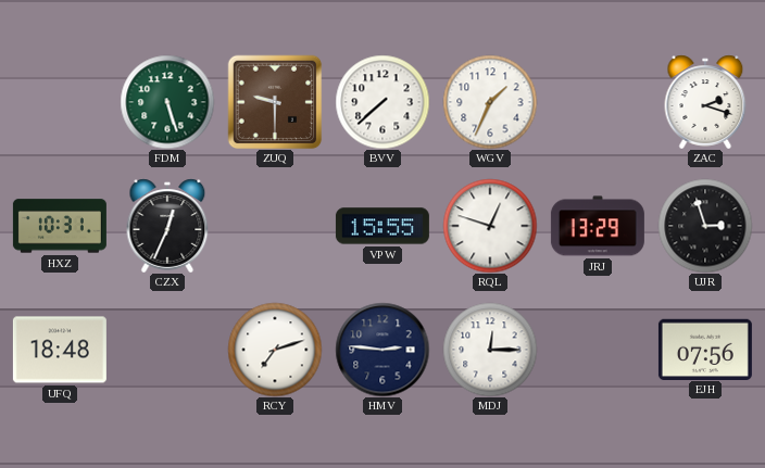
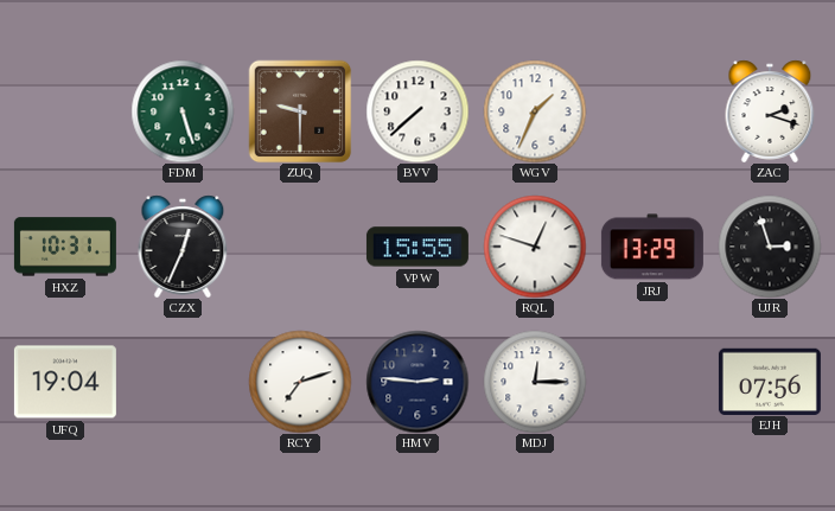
UFQ: 18:48 -> 19:04
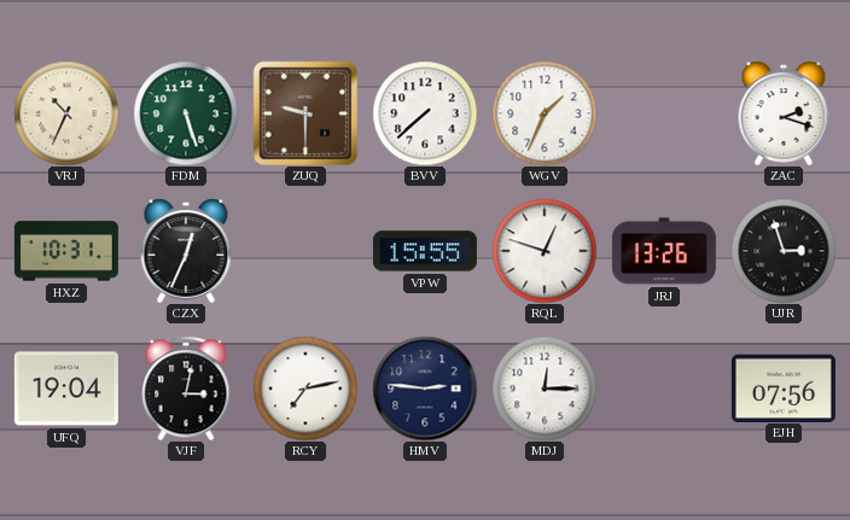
VRJ: none -> 10:34
JRJ: 13:29 -> 13:26
VJF: none -> 3:02
RCY: 7:12 -> 7:13
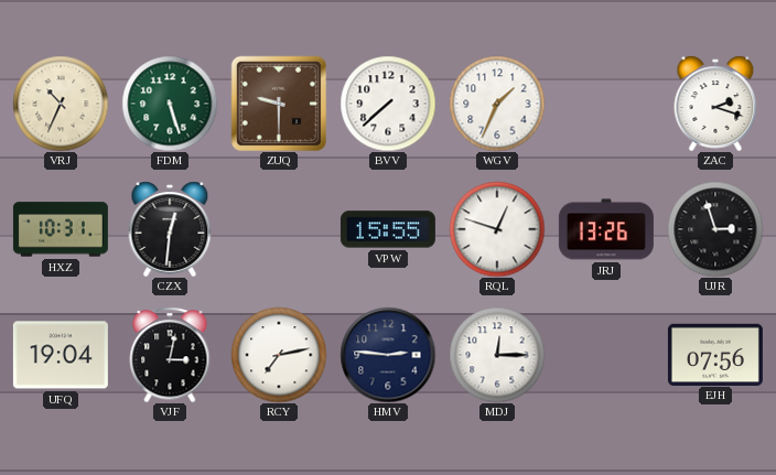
CZX: 12:34 -> 12:31
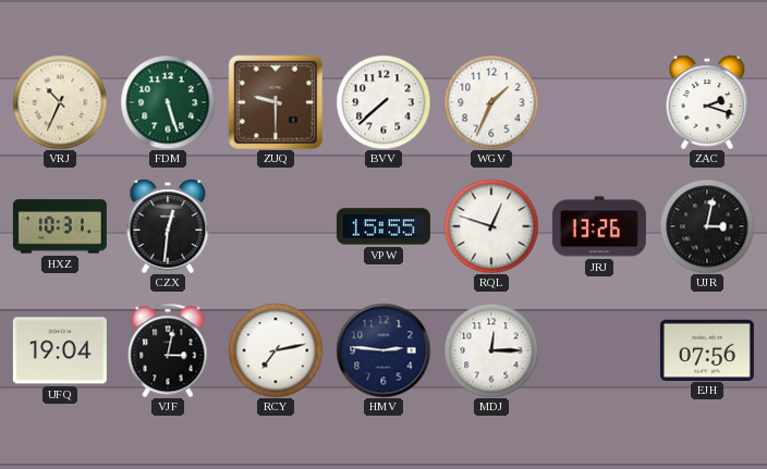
UJR: 2:57 -> 3:02
